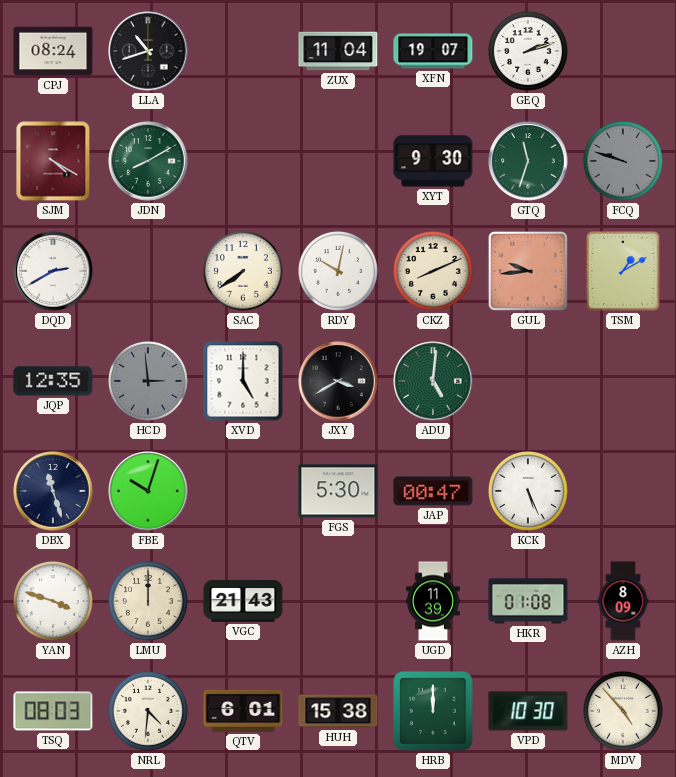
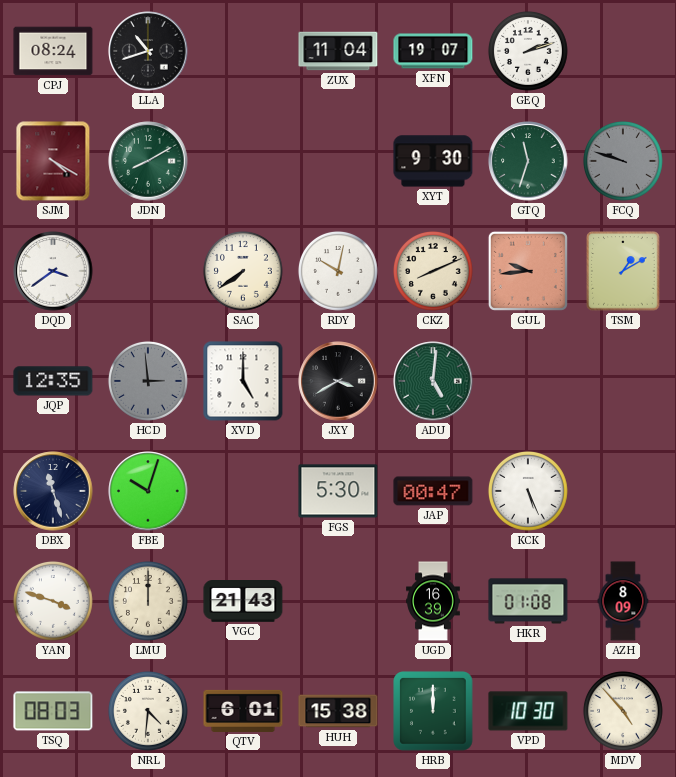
DQD: 2:40 -> 3:39
UGD: 11:39 -> 16:39
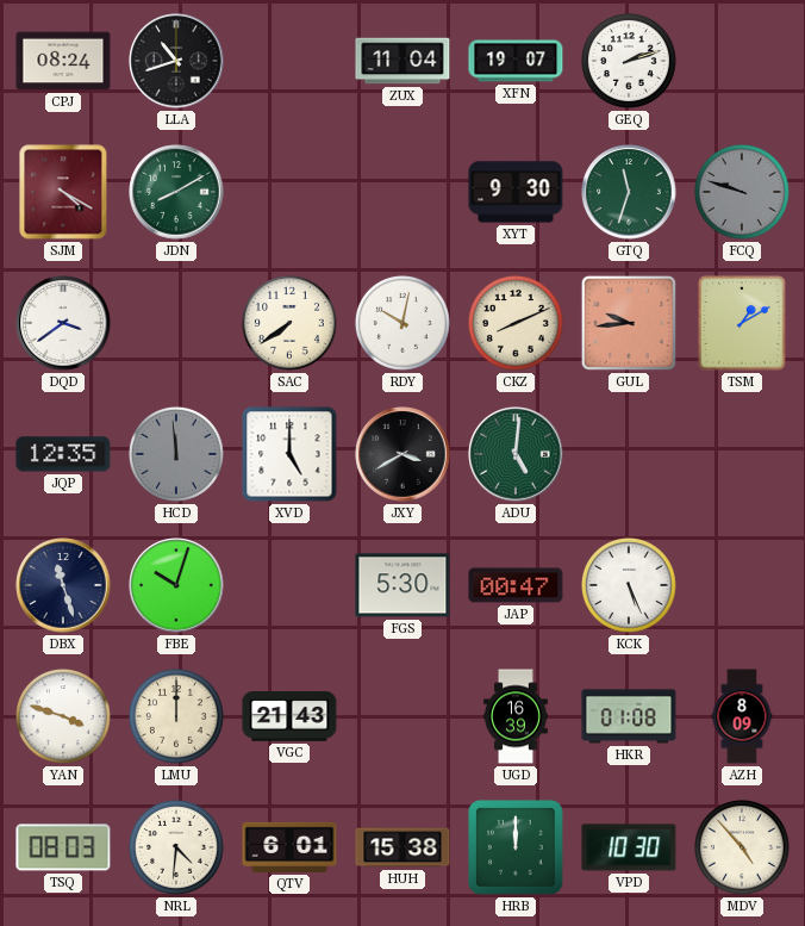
HCD: 2:59 -> 11:59
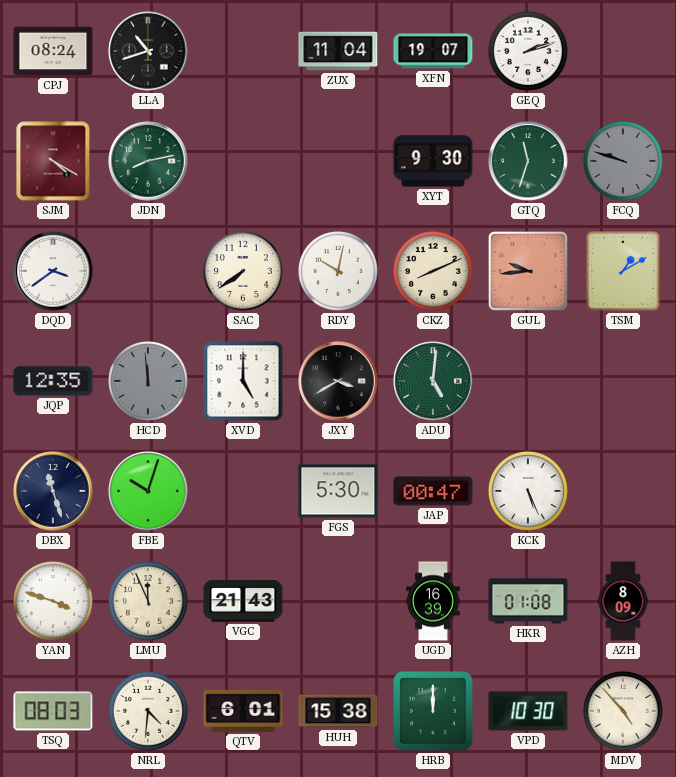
JDN: 8:10 -> 8:13
LMU: 12:00 -> 11:56
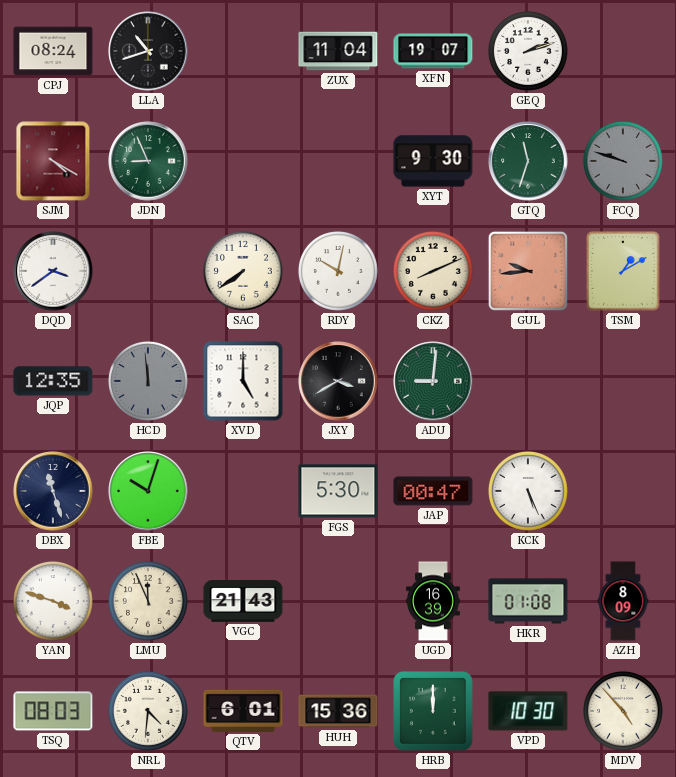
JDN: 8:13 -> 8:56
ADU: 5:01 -> 9:01
HUH: 15:38 -> 15:36
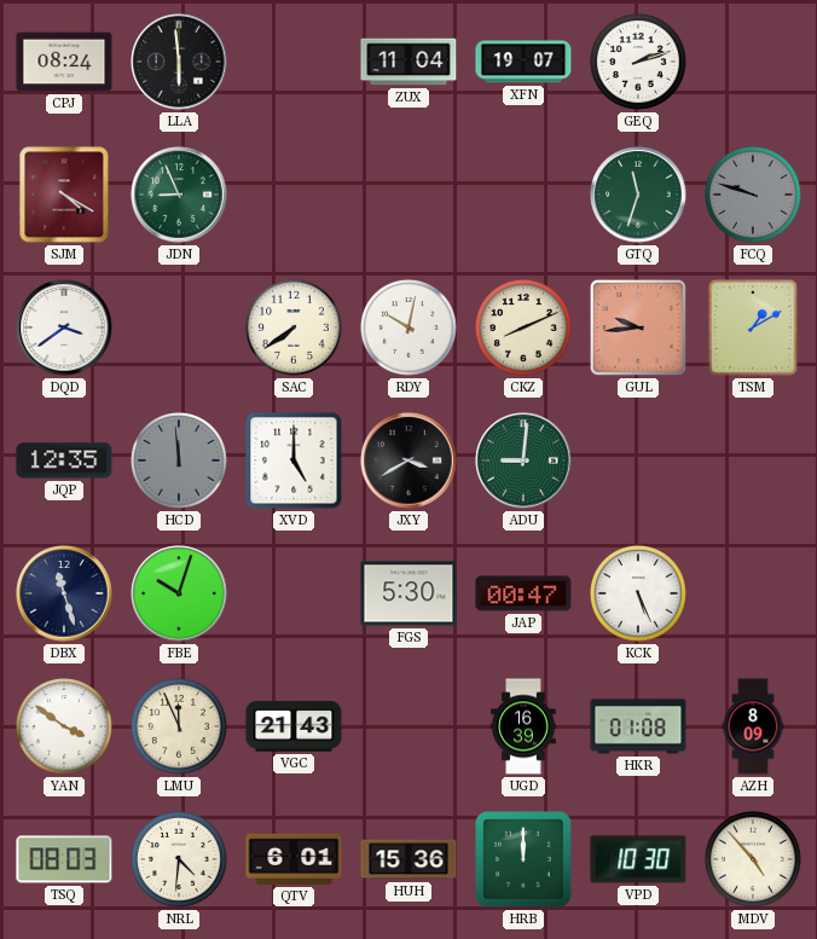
LLA: 10:42 -> 5:59
XYT: 9:30 -> none
YAN: 3:48 -> 3:51
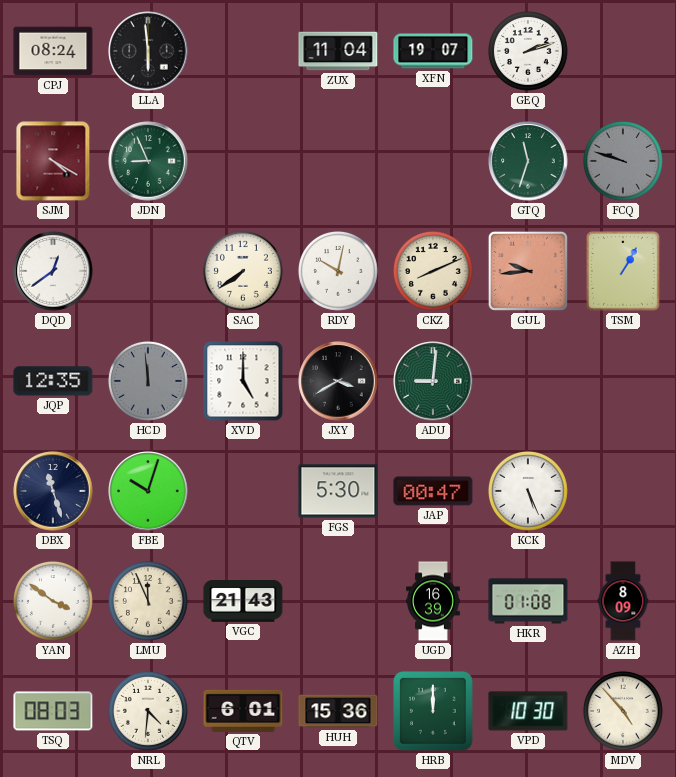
DQD: 3:39 -> 12:39
TSM: 1:10 -> 1:05
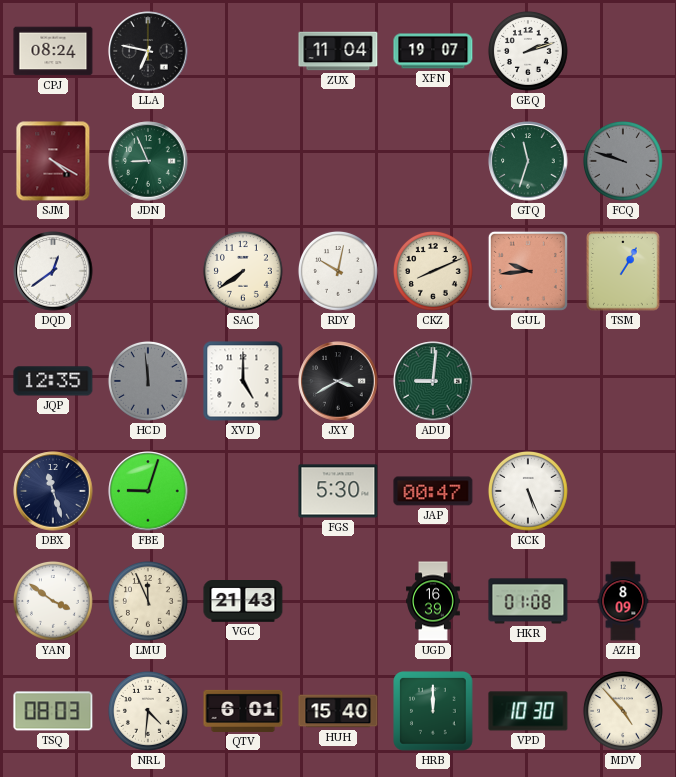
LLA: 5:59 -> 6:47
FBE: 10:03 -> 9:03
HUH: 15:36 -> 15:40
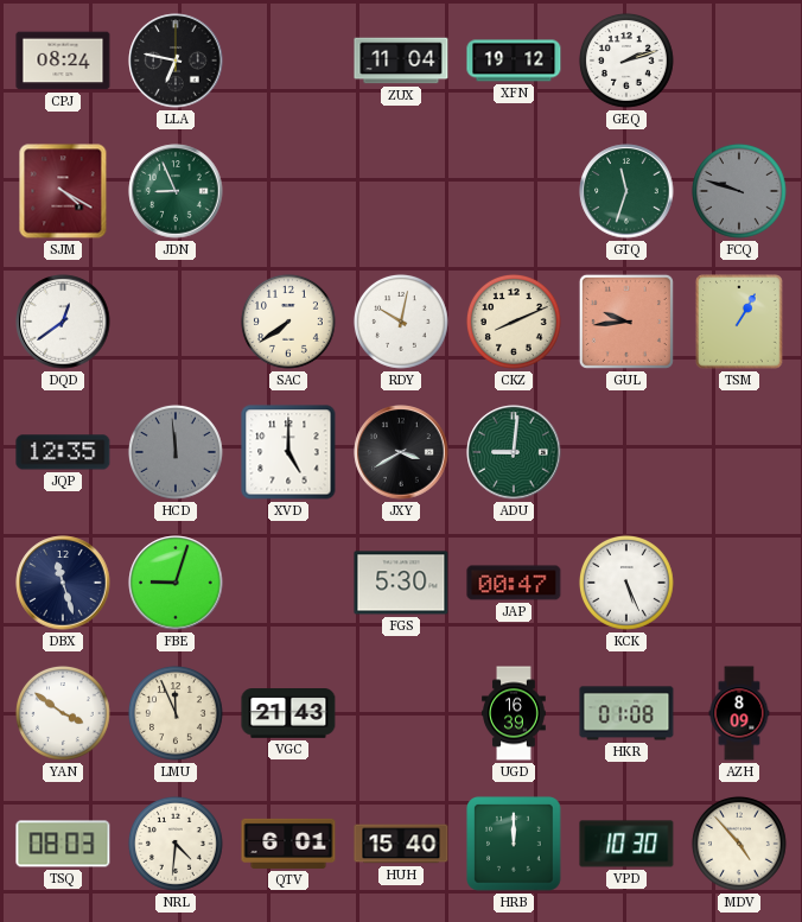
XFN: 19:07 -> 19:12
